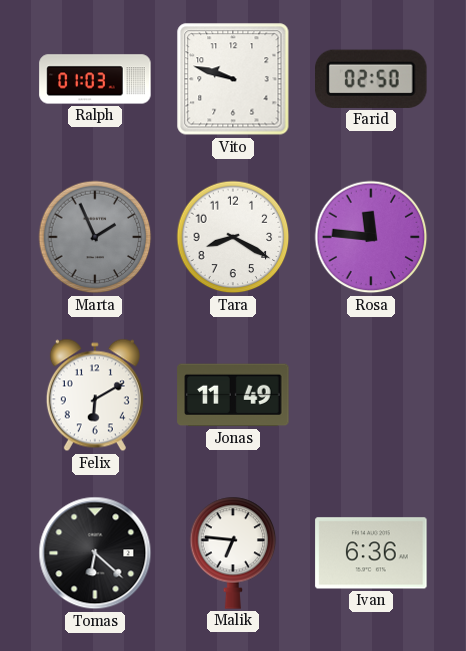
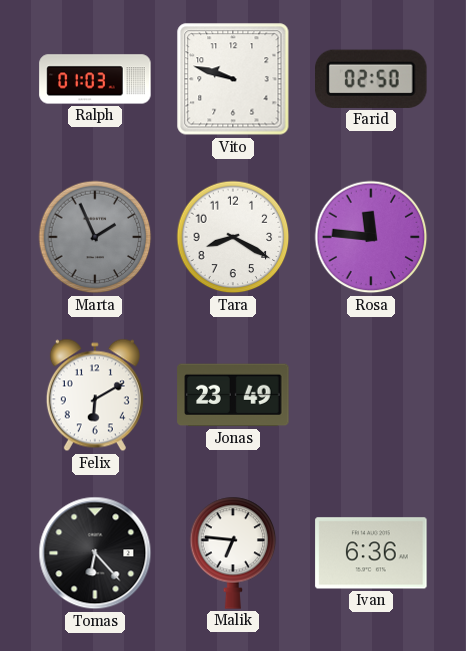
Jonas: 11:49 -> 23:49
Tomas: 6:22 -> 6:23
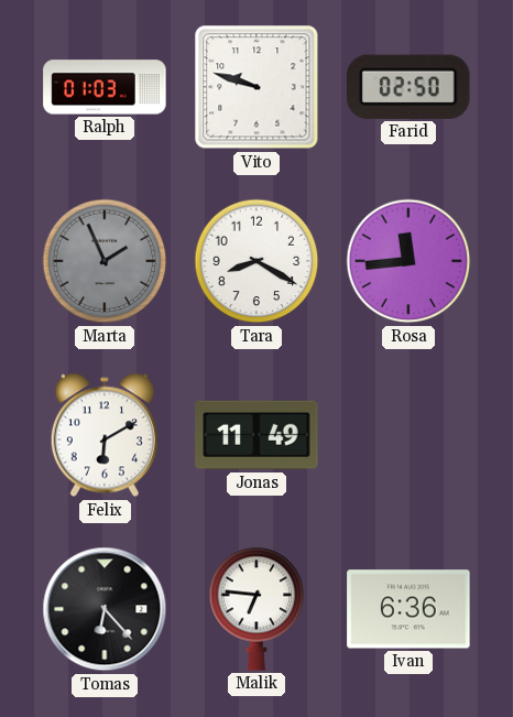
Rosa: 11:46 -> 11:44
Jonas: 23:49 -> 11:49
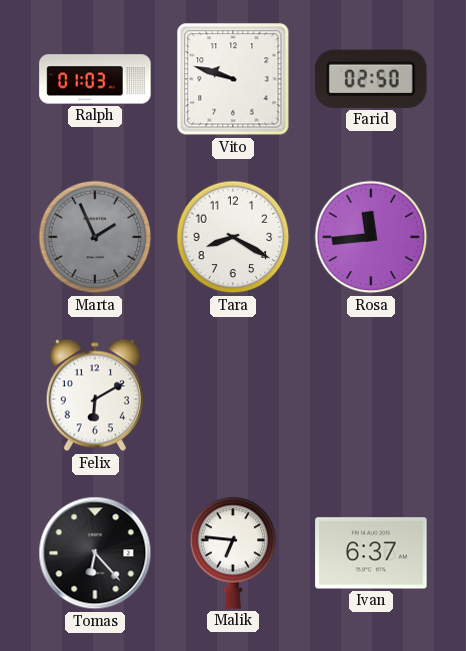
Jonas: 11:49 -> none
Ivan: 6:36 -> 6:37
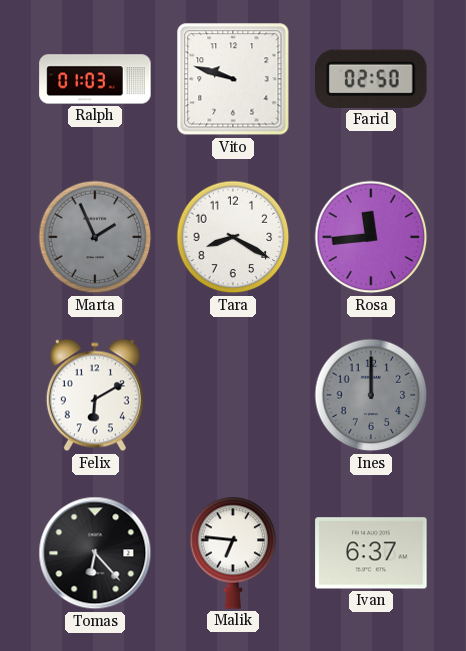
Ines: none -> 12:00
